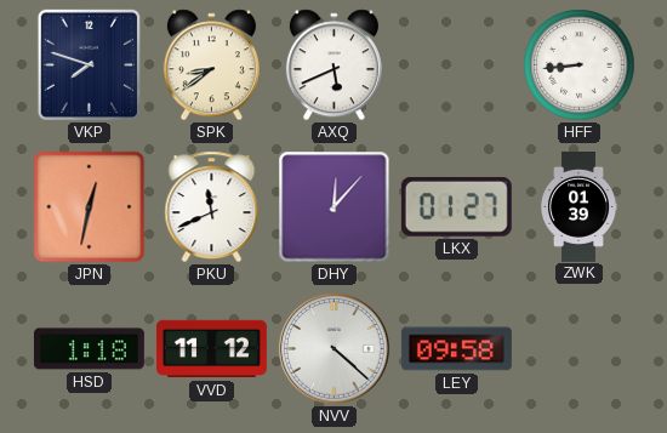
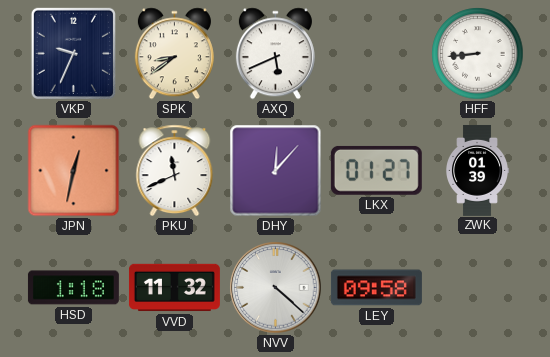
VKP: 7:48 -> 9:34
VVD: 11:12 -> 11:32
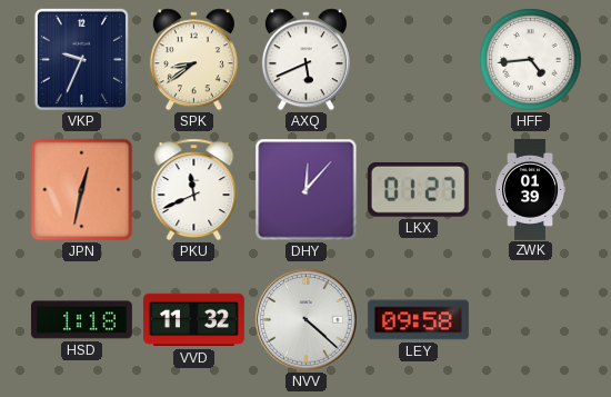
HFF: 8:44 -> 4:44
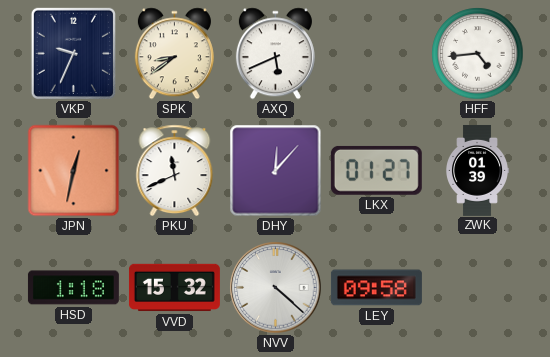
VVD: 11:32 -> 15:32
